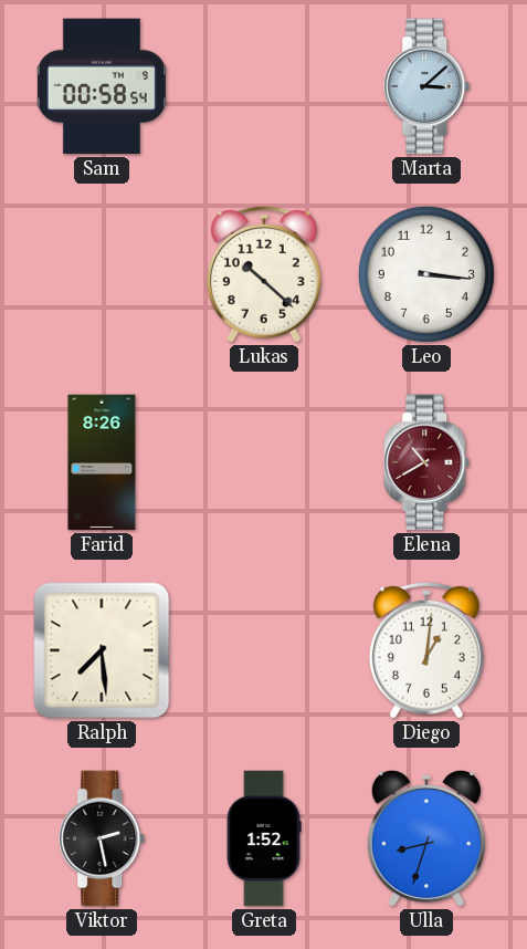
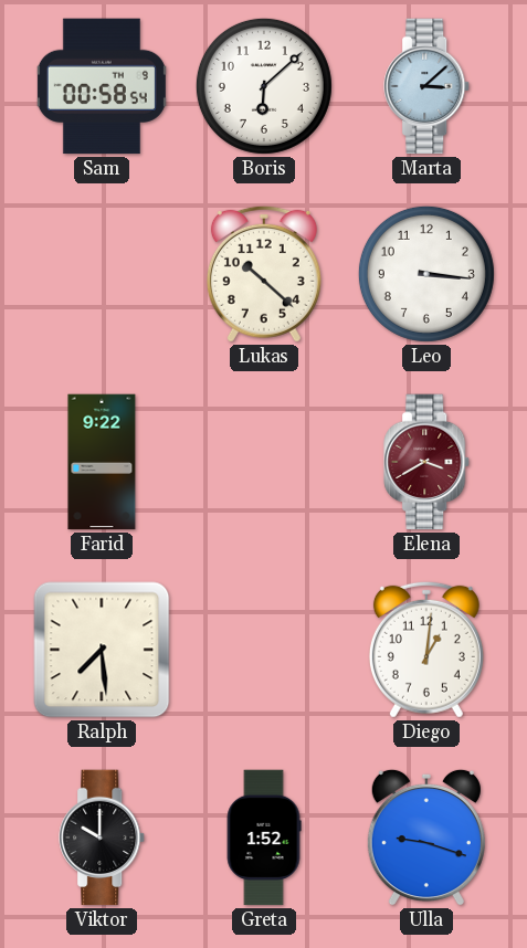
Boris: none -> 6:08
Farid: 8:26 -> 9:22
Elena: 10:40 -> 3:40
Viktor: 2:28 -> 10:00
Ulla: 8:33 -> 9:18
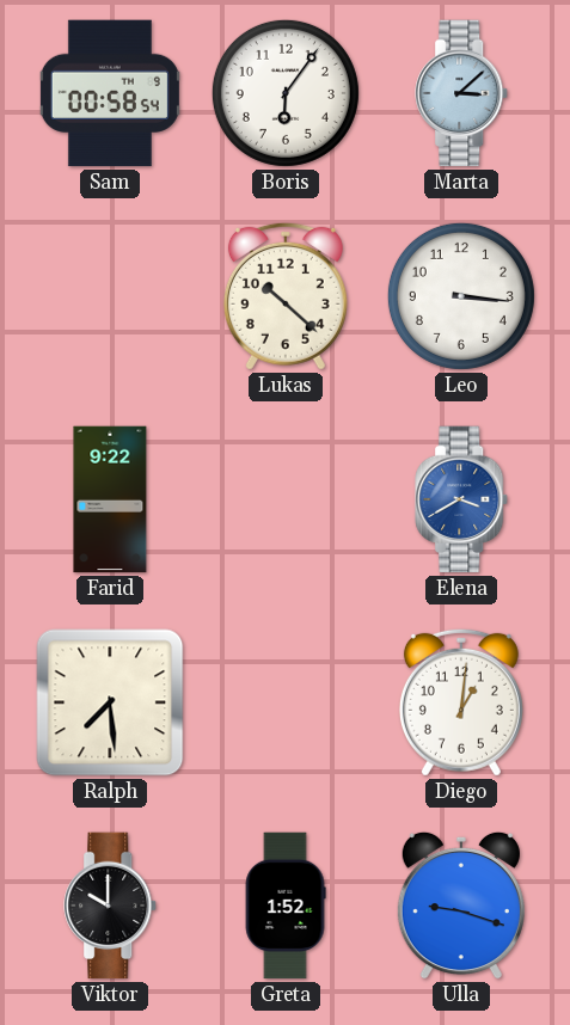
Boris: 6:08 -> 6:06
Elena dial: burgundy -> blue
